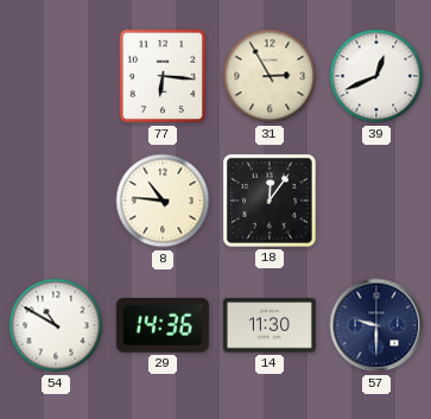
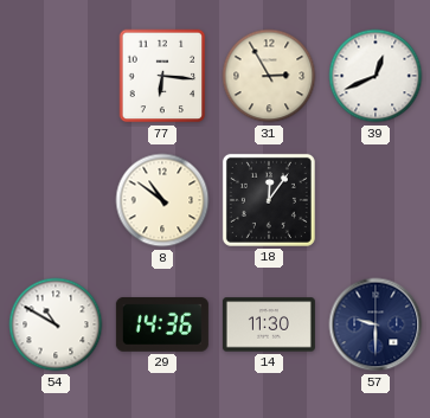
8: 10:46 -> 10:51
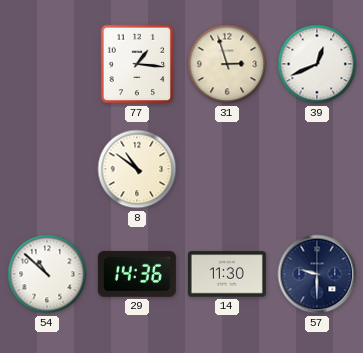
77: 6:16 -> 1:16
31: 2:55 -> 2:57
18: 12:06 -> none
54: 10:50 -> 10:52
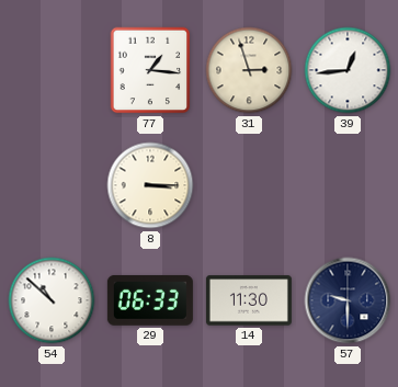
39: 12:41 -> 12:44
8: 10:51 -> 3:15
29: 14:36 -> 06:33
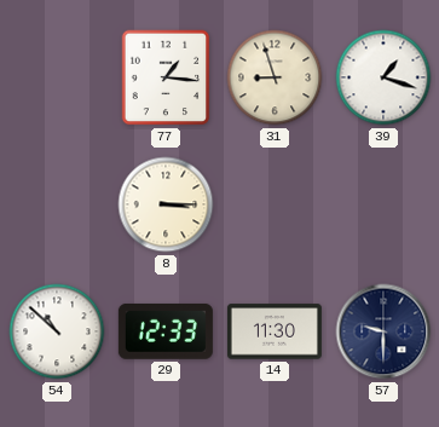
31: 2:57 -> 8:57
39: 12:44 -> 1:18
29: 06:33 -> 12:33
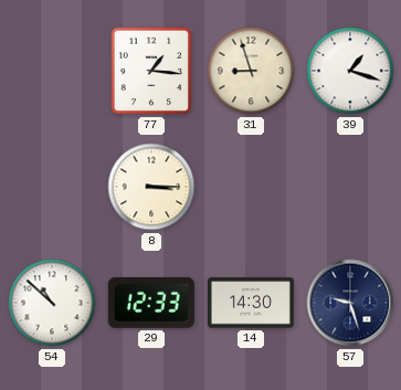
14: 11:30 -> 14:30
57: 9:30 -> 9:27
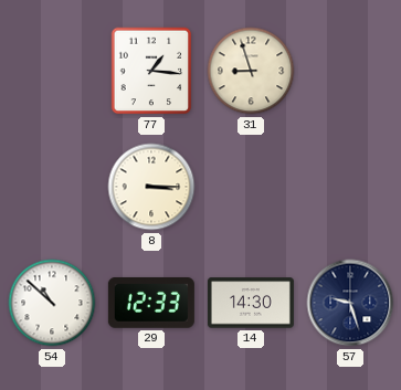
39: 1:18 -> none
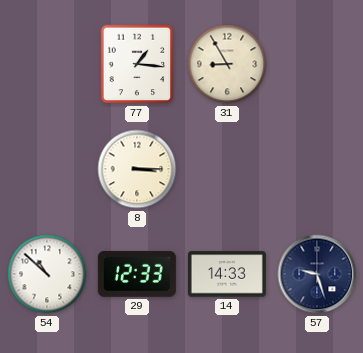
31: 8:57 -> 8:55
14: 14:30 -> 14:33
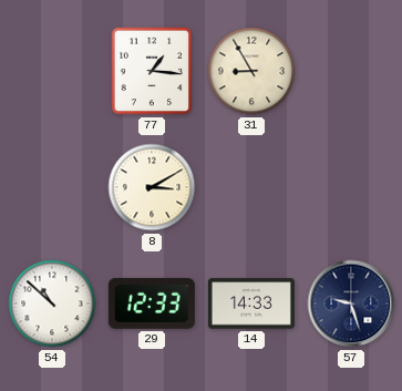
8: 3:15 -> 3:10
